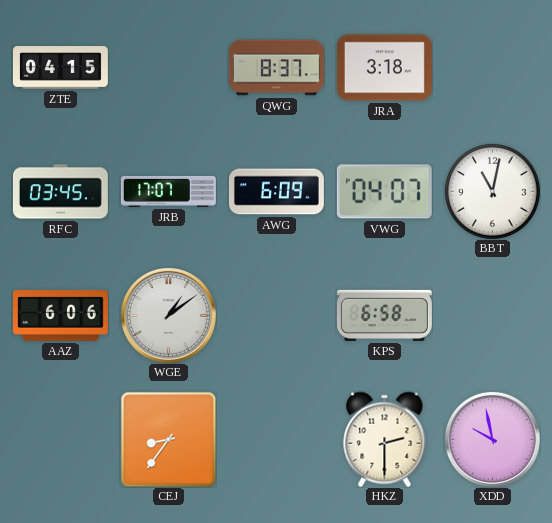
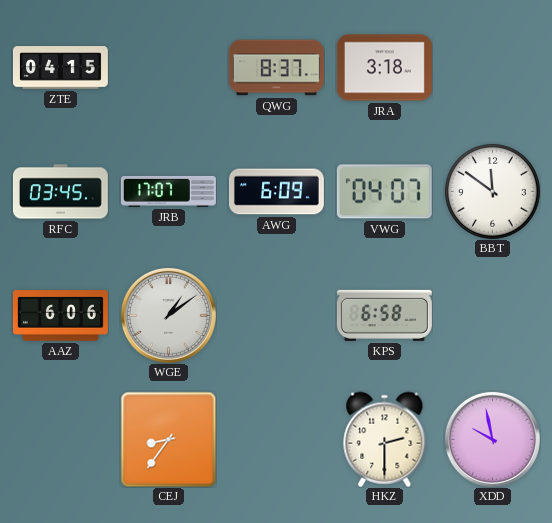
BBT: 11:02 -> 11:51
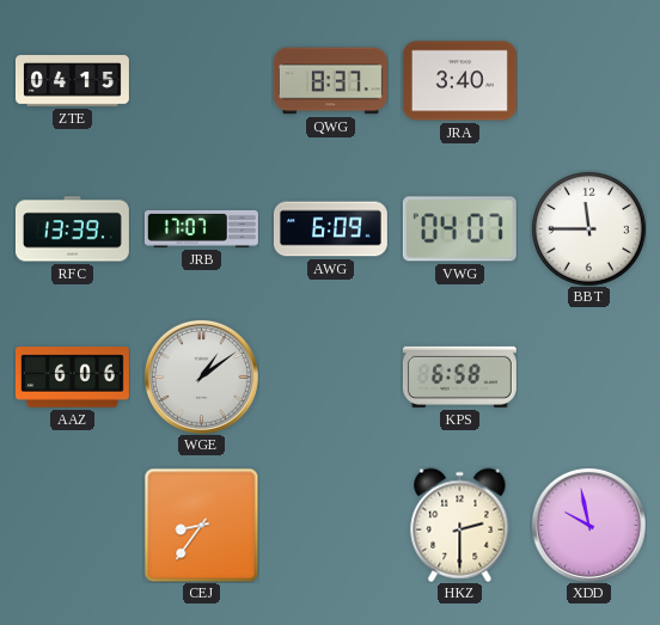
JRA: 3:18 -> 3:40
RFC: 03:45 -> 13:39
BBT: 11:51 -> 11:45
